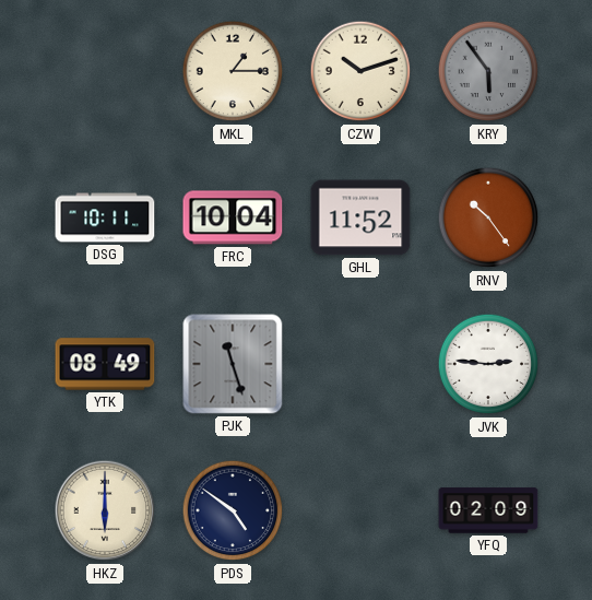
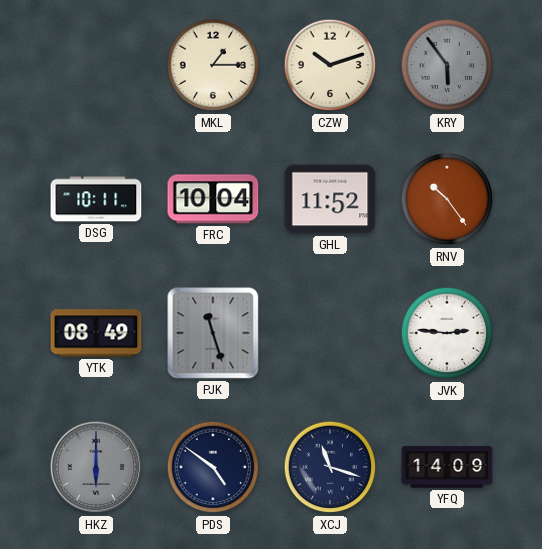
HKZ dial: cream -> grey
XCJ: none -> 11:18
YFQ: 02:09 -> 14:09
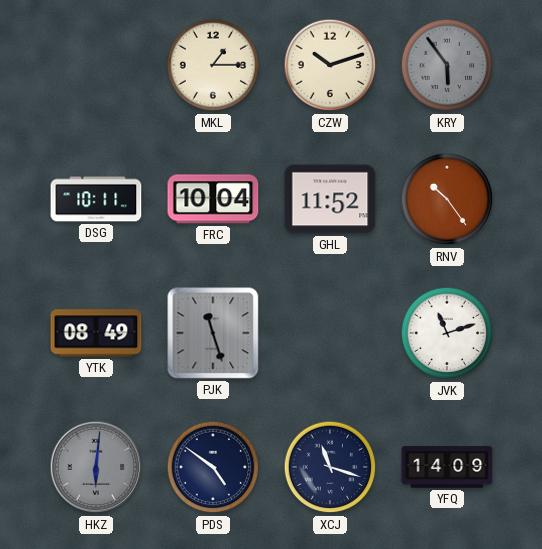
JVK: 2:46 -> 11:12
HKZ: 6:00 -> 6:01
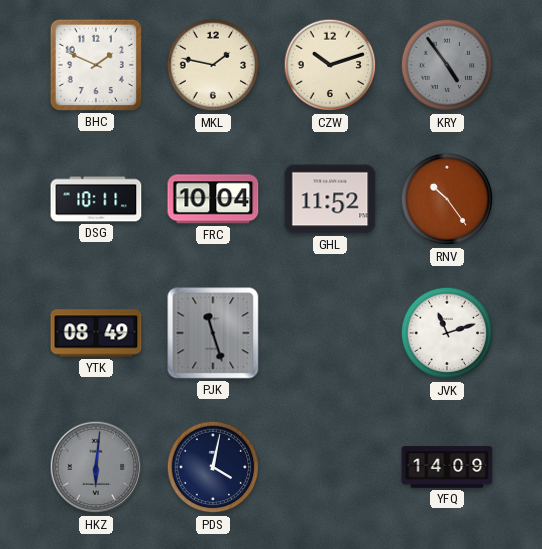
BHC: none -> 1:49
MKL: 1:15 -> 1:47
KRY: 5:54 -> 4:54
PDS: 4:51 -> 4:02
XCJ: 11:18 -> none
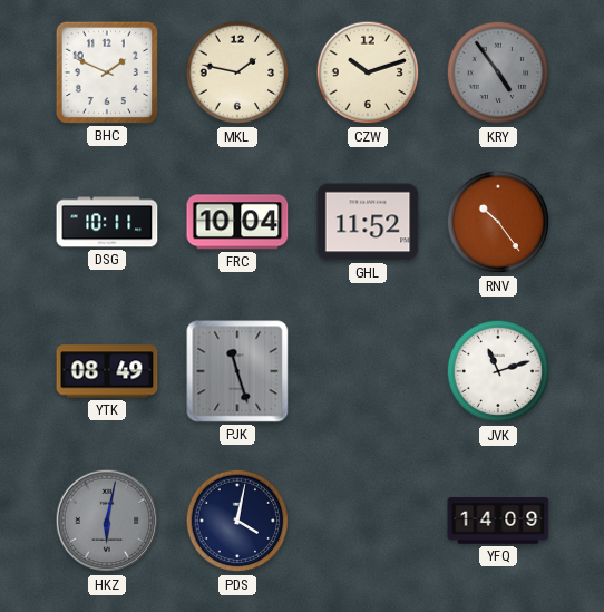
HKZ: 6:01 -> 6:02
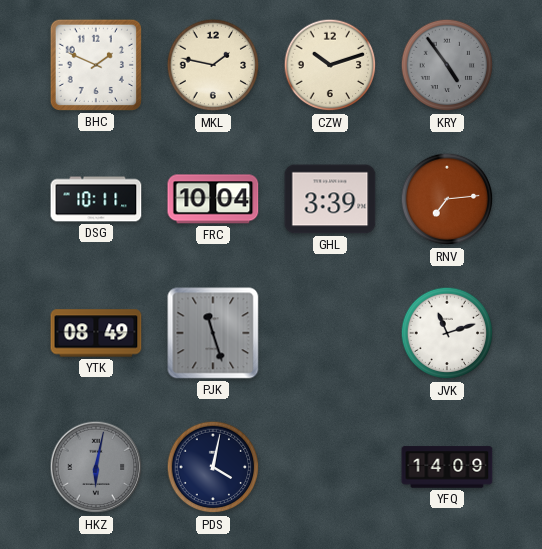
GHL: 11:52 -> 3:39
RNV: 10:24 -> 7:14
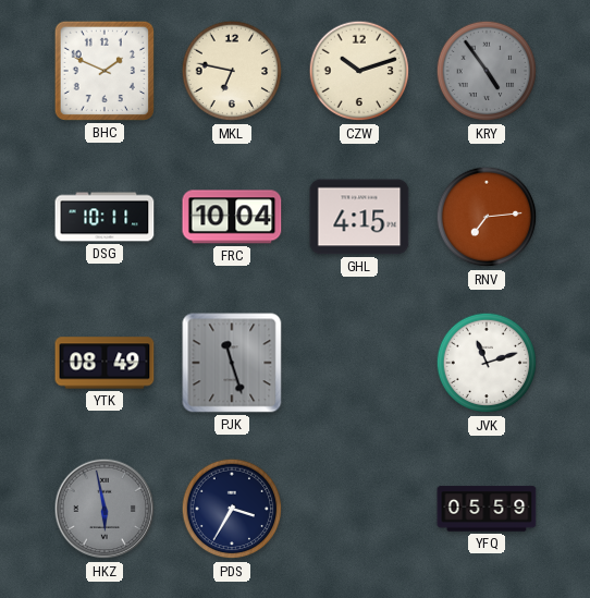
MKL: 1:47 -> 6:47
GHL: 3:39 -> 4:15
HKZ: 6:02 -> 5:58
PDS: 4:02 -> 3:35
YFQ: 14:09 -> 05:59
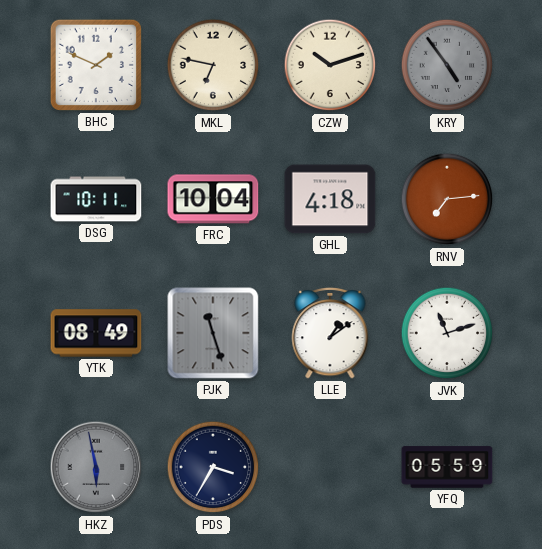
GHL: 4:15 -> 4:18
LLE: none -> 1:09
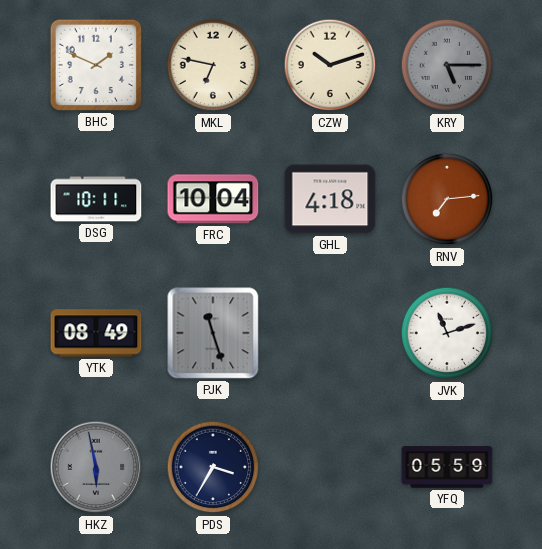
KRY: 4:54 -> 5:15
LLE: 1:09 -> none
